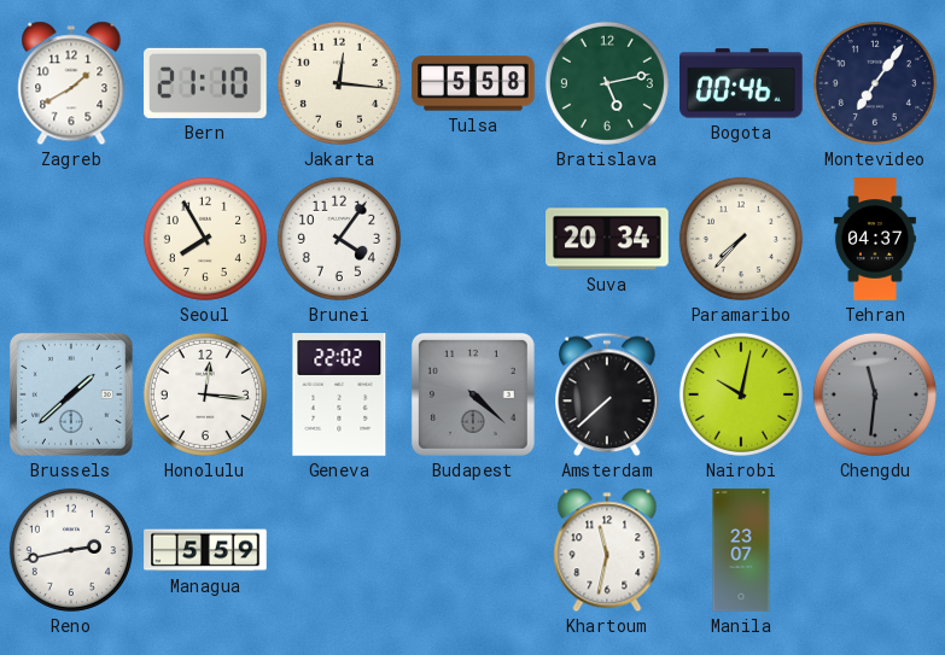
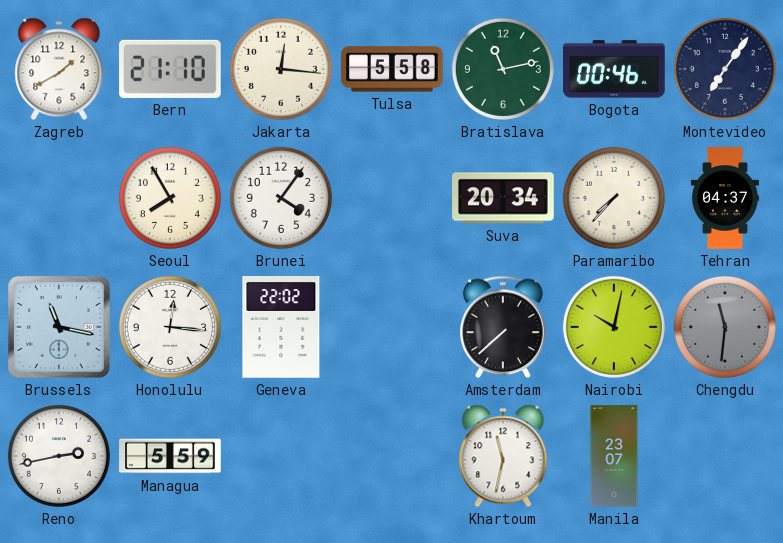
Bratislava: 5:13 -> 11:13
Brussels: 1:38 -> 11:17
Budapest: 4:22 -> none
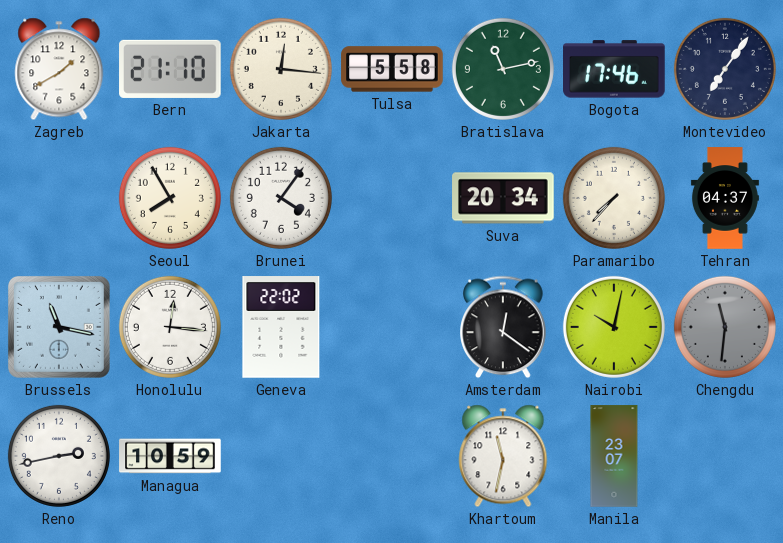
Bogota: 00:46 -> 17:46
Amsterdam: 7:38 -> 12:21
Managua: 5:59 -> 10:59
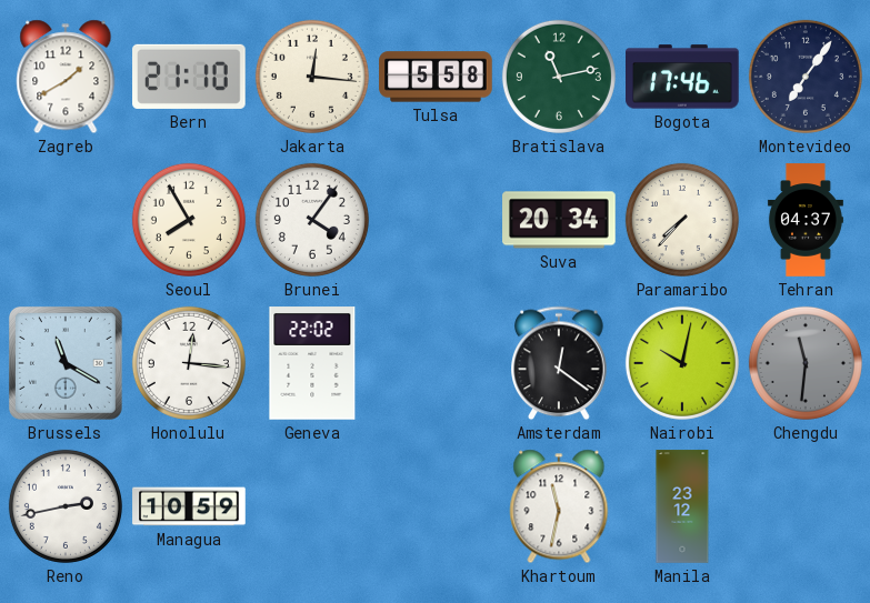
Brussels: 11:17 -> 11:20
Manila: 23:07 -> 23:12
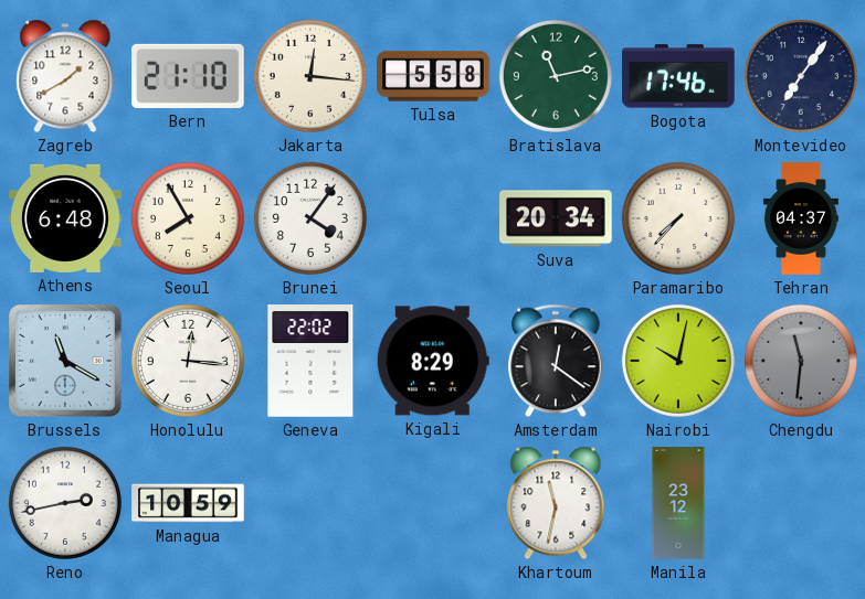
Athens: none -> 6:48
Kigali: none -> 8:29
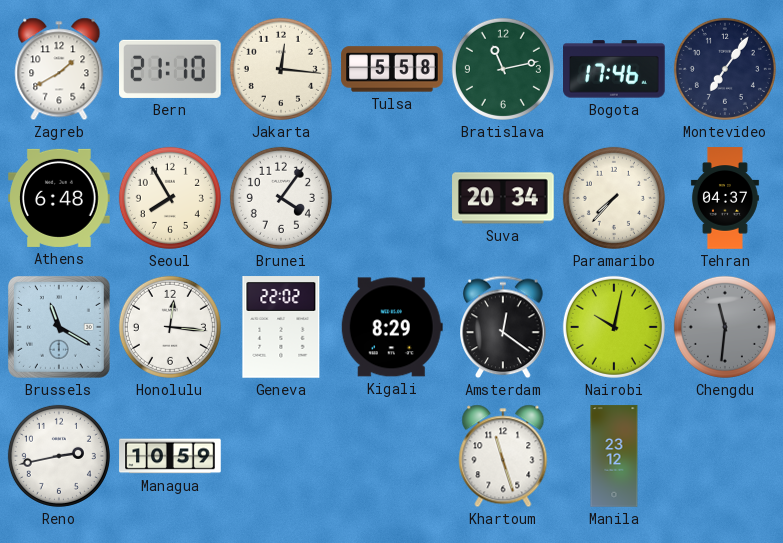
Khartoum: 11:32 -> 11:27
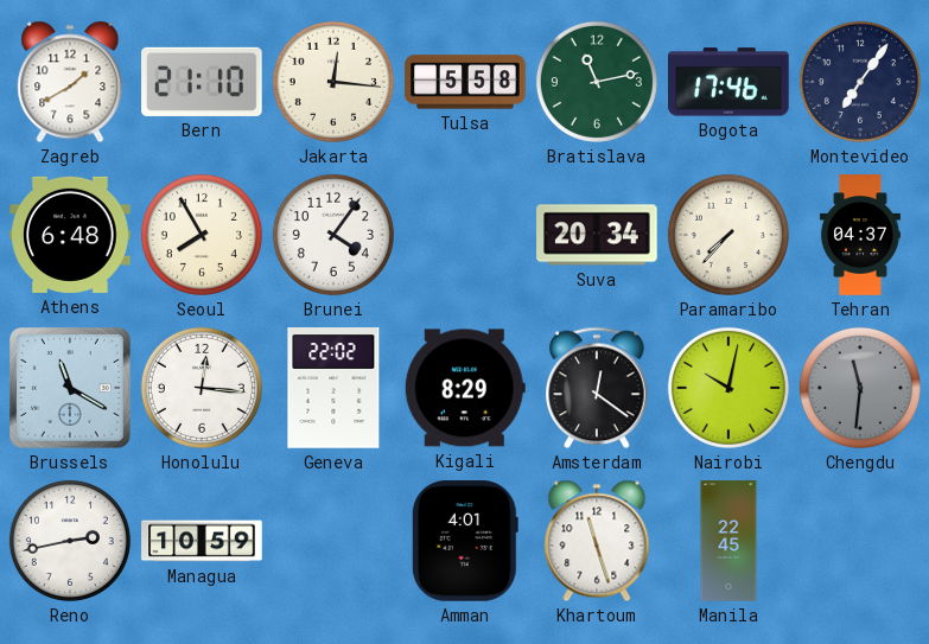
Amman: none -> 4:01
Manila: 23:12 -> 22:45
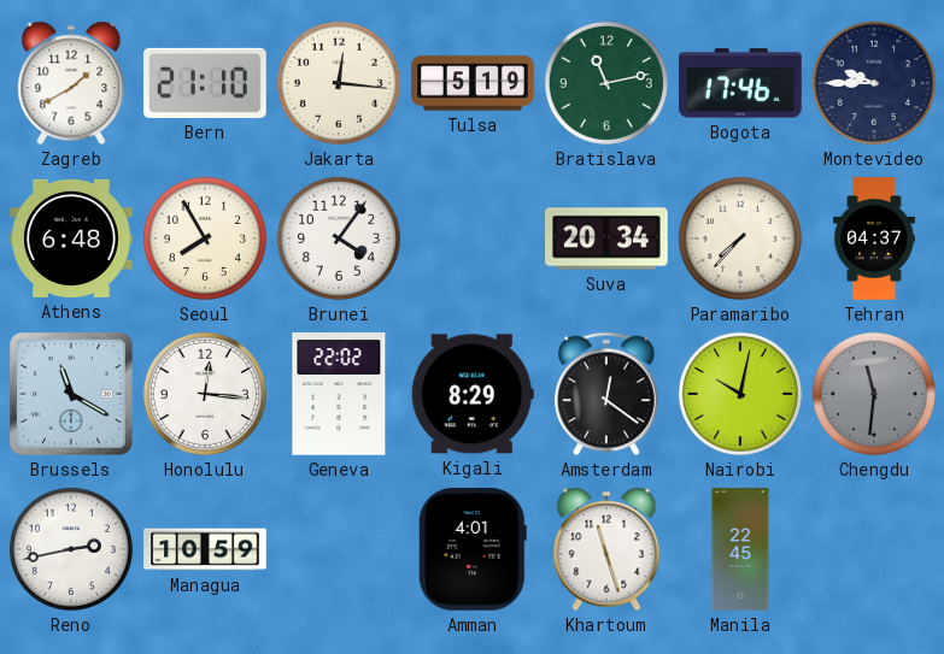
Tulsa: 5:58 -> 5:19
Montevideo: 7:06 -> 9:45
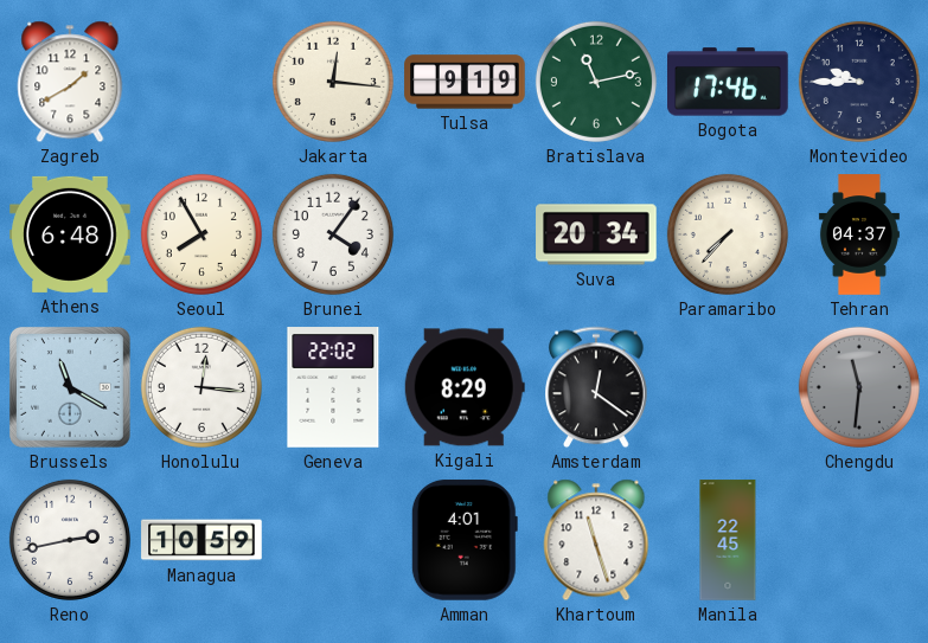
Bern: 21:10 -> none
Tulsa: 5:19 -> 9:19
Nairobi: 10:02 -> none
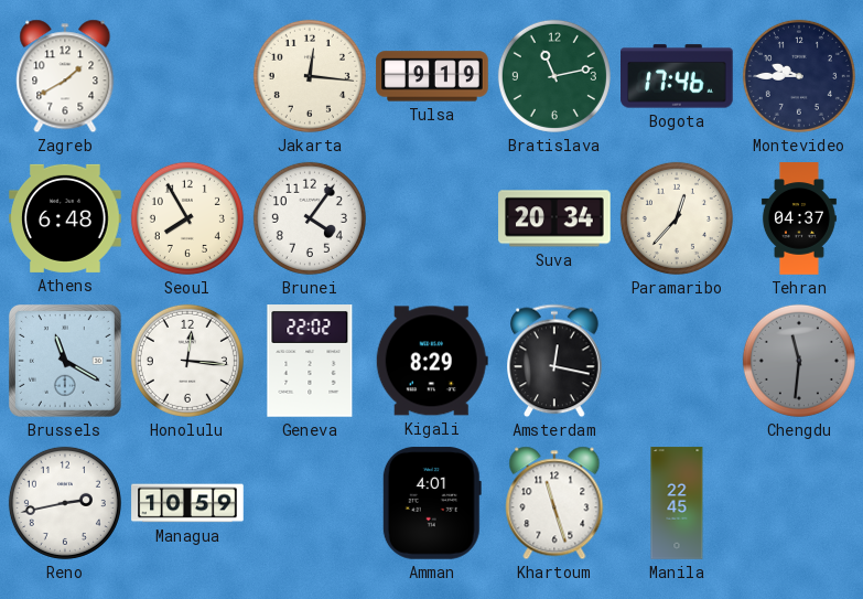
Paramaribo: 7:37 -> 12:37
Amsterdam: 12:21 -> 12:17
